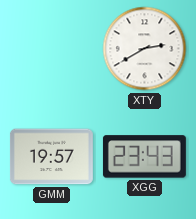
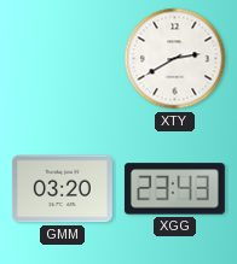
GMM: 19:57 -> 03:20
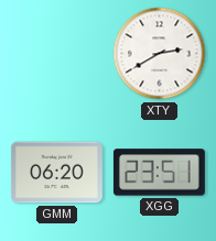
GMM: 03:20 -> 06:20
XGG: 23:43 -> 23:51
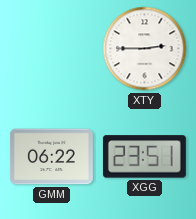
XTY: 2:40 -> 2:45
GMM: 06:20 -> 06:22
